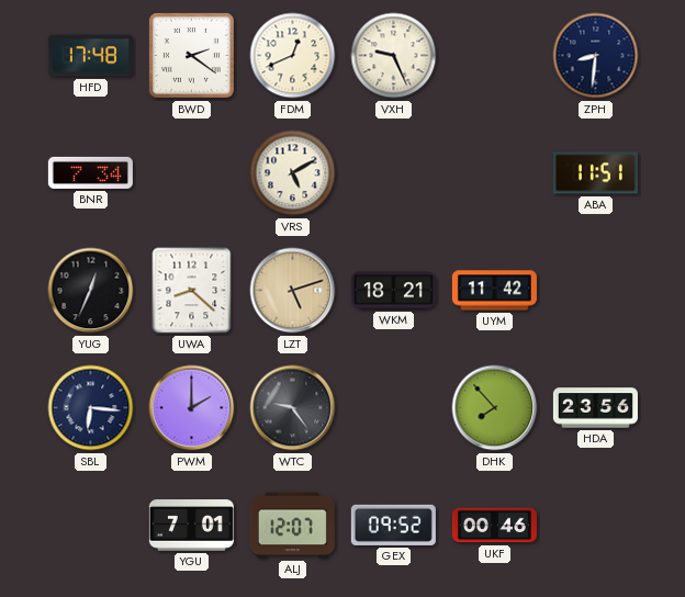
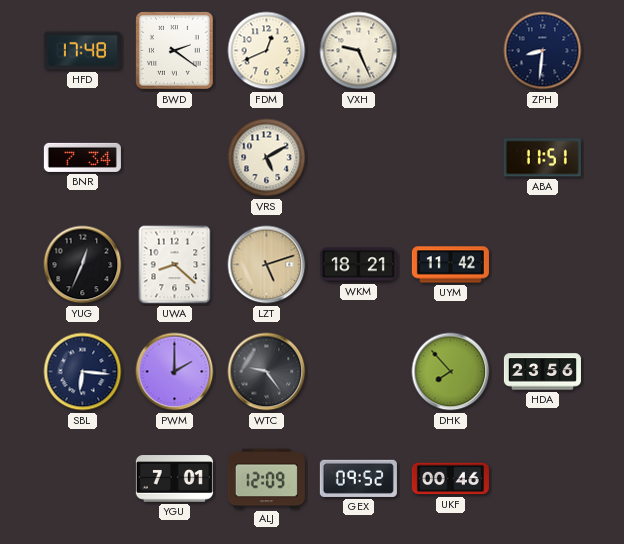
ALJ: 12:07 -> 12:09
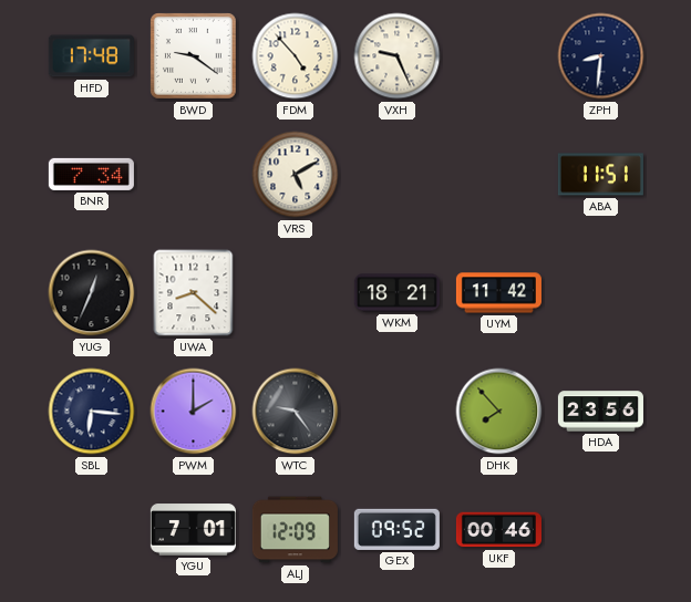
BWD: 2:21 -> 9:21
FDM: 12:41 -> 4:53
LZT: 5:12 -> none
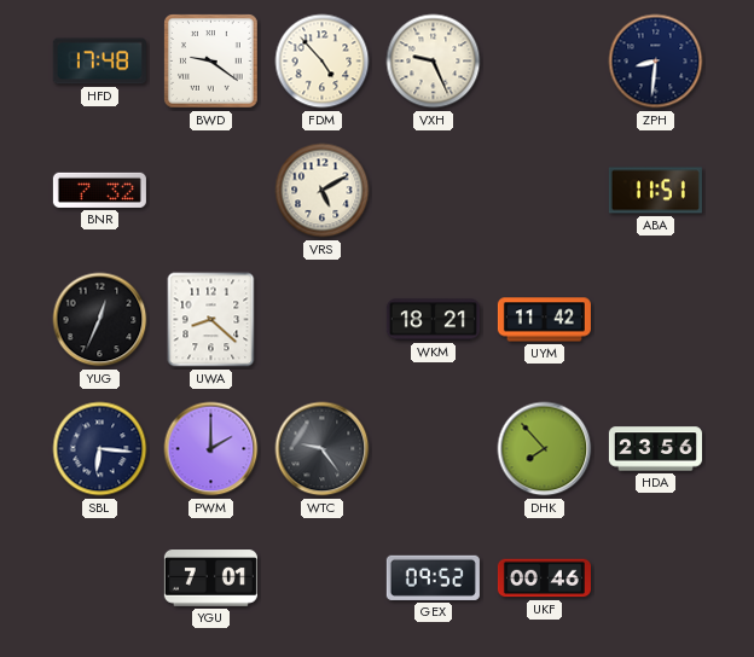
BNR: 7:34 -> 7:32
ALJ: 12:09 -> none
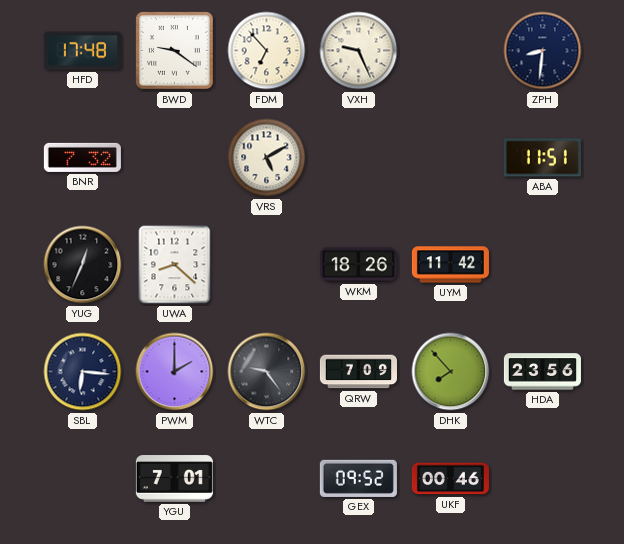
FDM: 4:53 -> 6:53
WKM: 18:21 -> 18:26
QRW: none -> 7:09
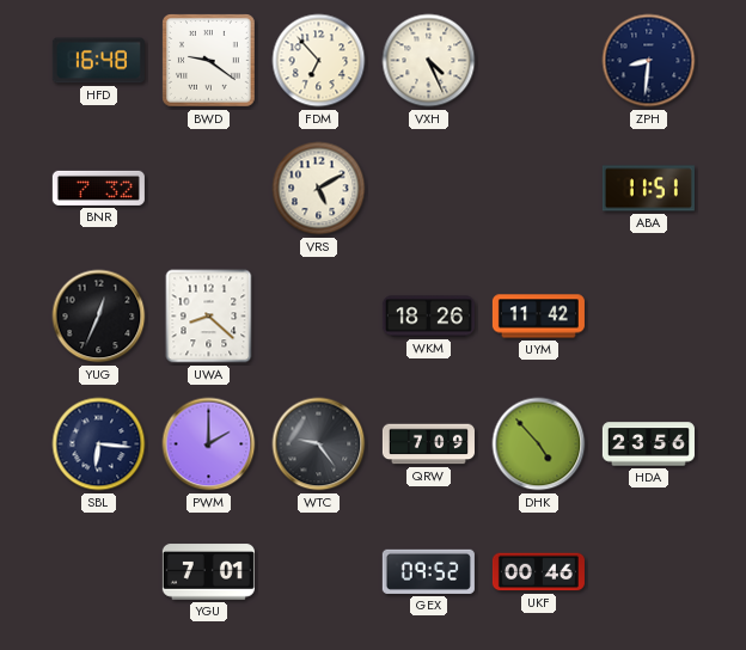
HFD: 17:48 -> 16:48
VXH: 9:26 -> 4:26
DHK: 7:53 -> 4:53
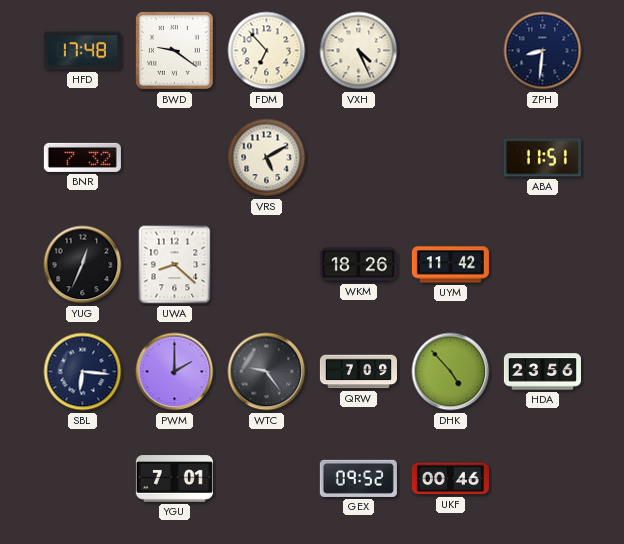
HFD: 16:48 -> 17:48
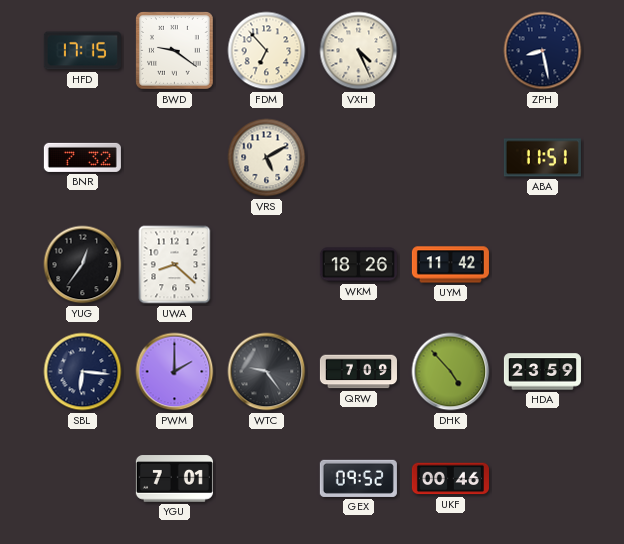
HFD: 17:48 -> 17:15
ZPH: 8:31 -> 8:28
YUG: 12:34 -> 12:36
HDA: 23:56 -> 23:59
